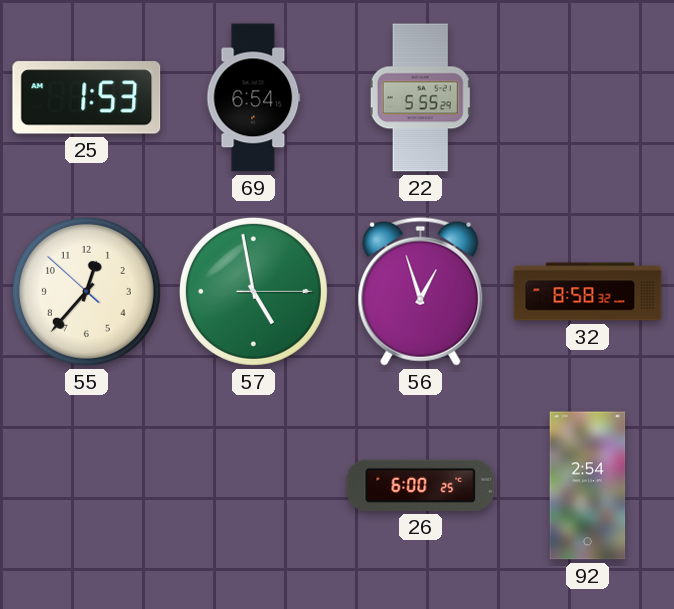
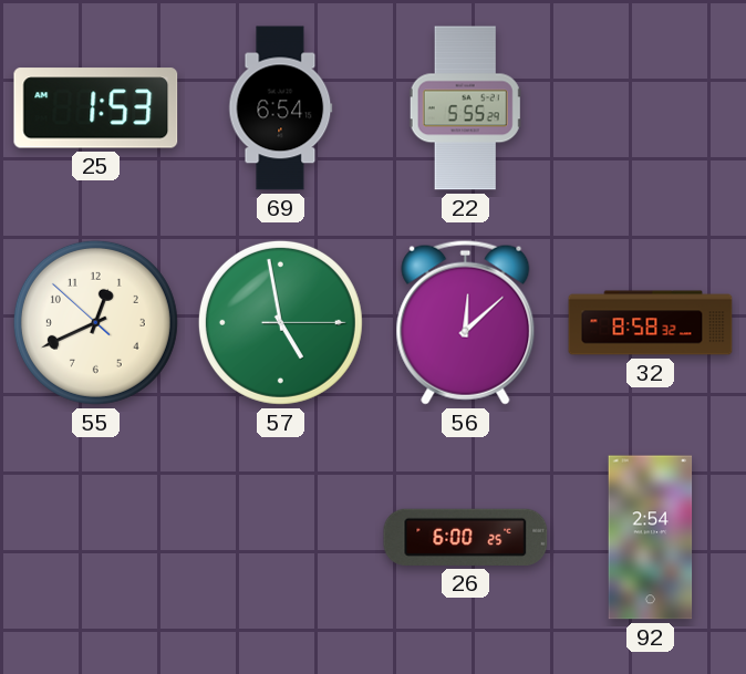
55: 12:36 -> 12:40
56: 12:57 -> 12:08
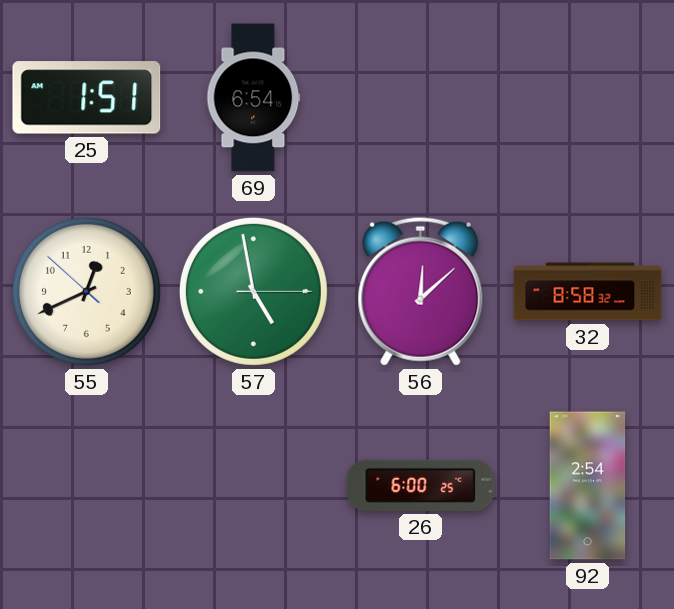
25: 1:53 -> 1:51
22: 5:55 -> none
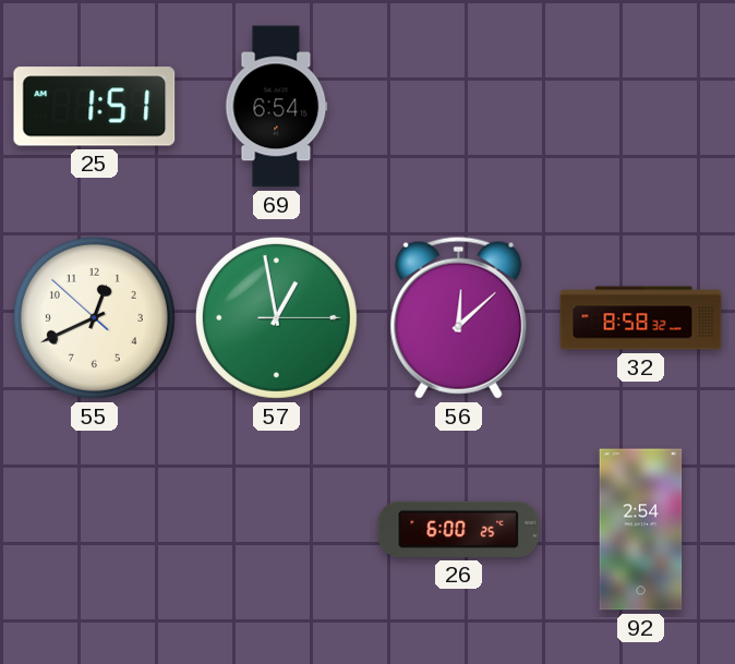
57: 4:58 -> 12:58
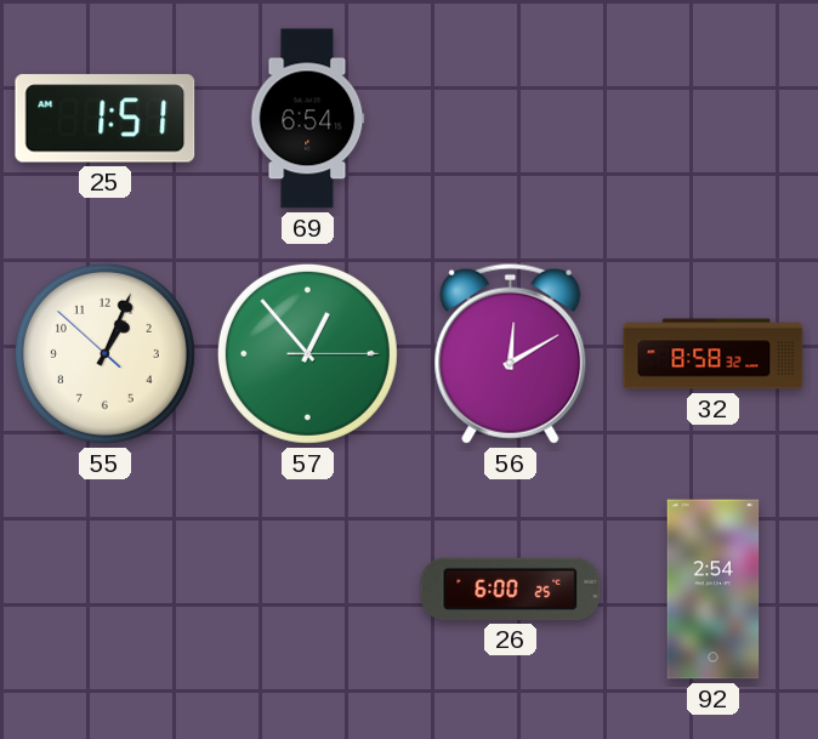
55: 12:40 -> 1:03
57: 12:58 -> 12:53
56: 12:08 -> 12:10
